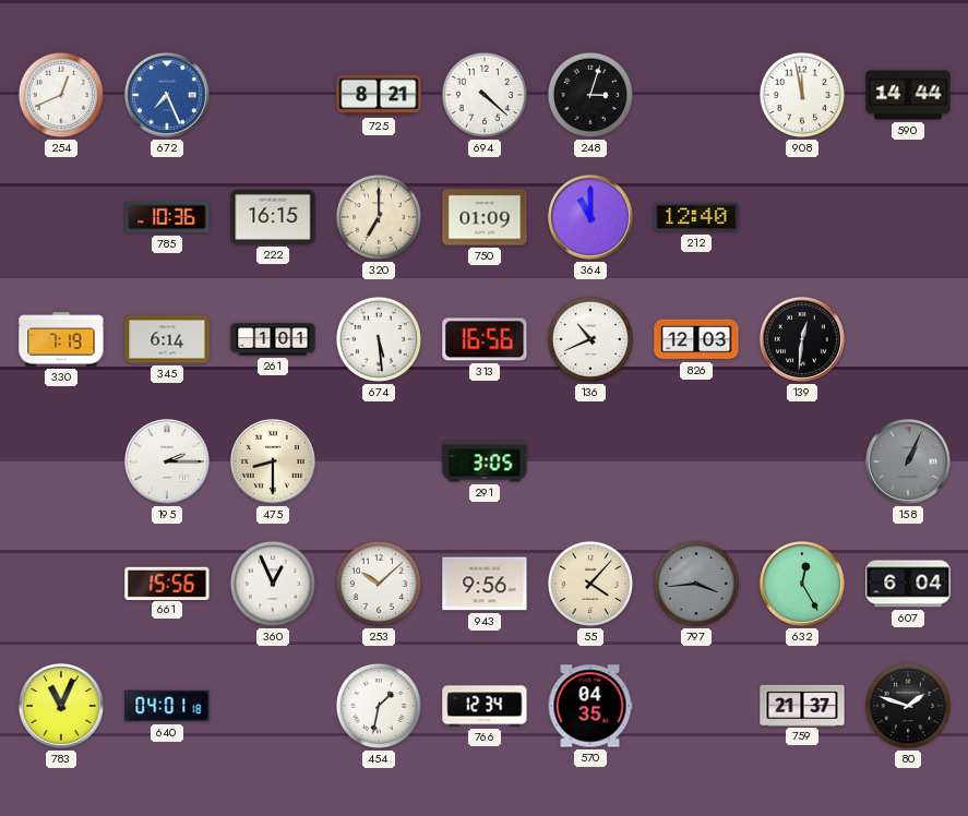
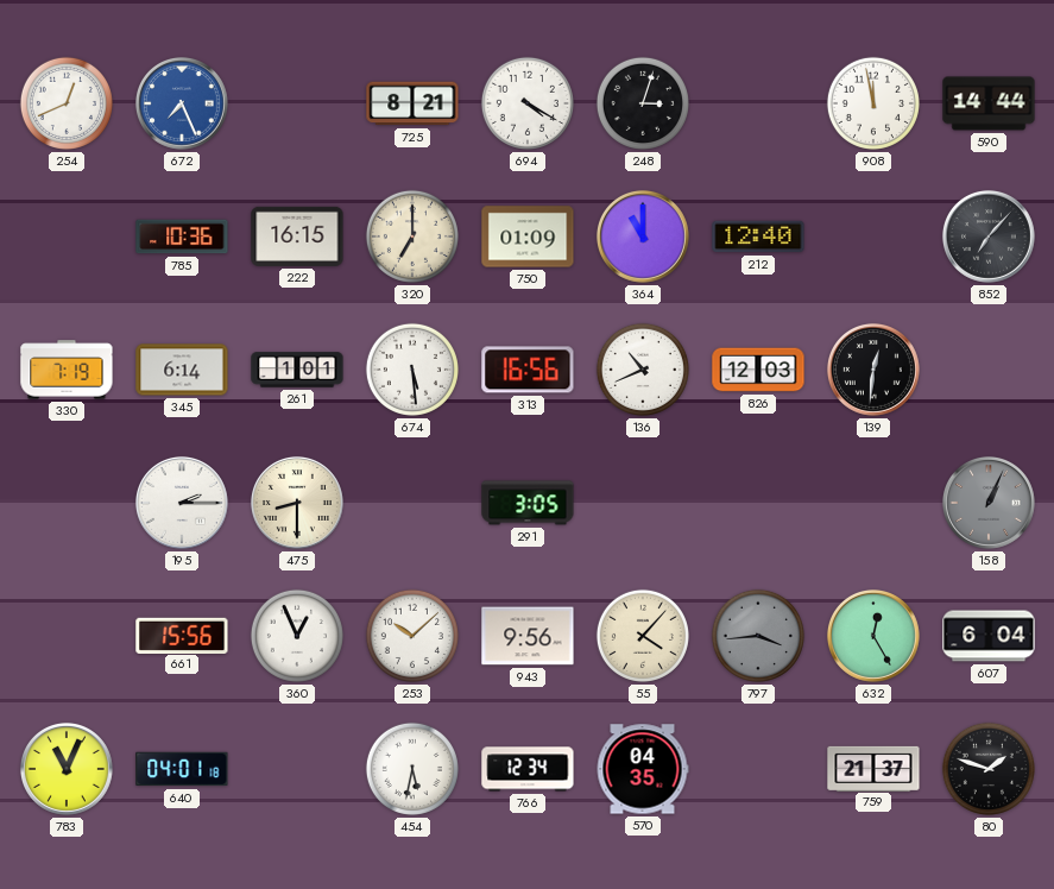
694: 4:22 -> 4:20
852: none -> 7:07
454: 1:32 -> 5:32
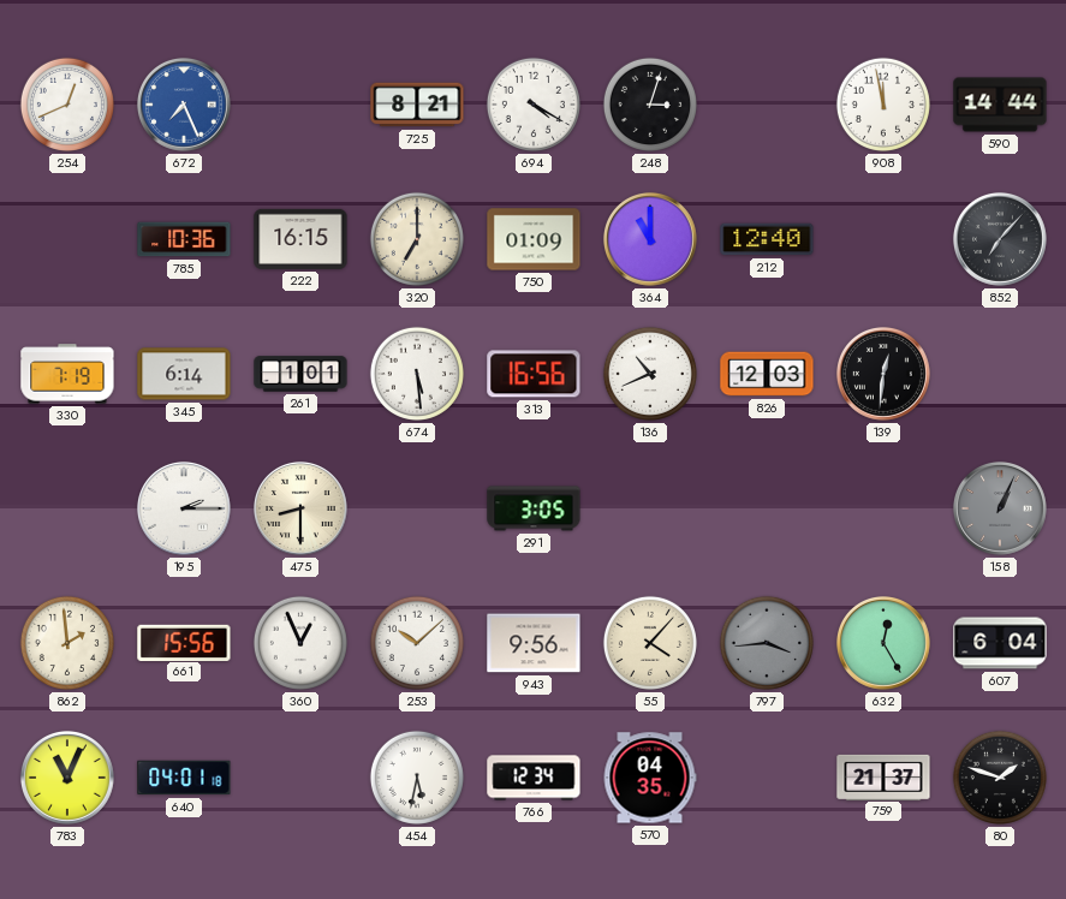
862: none -> 1:59
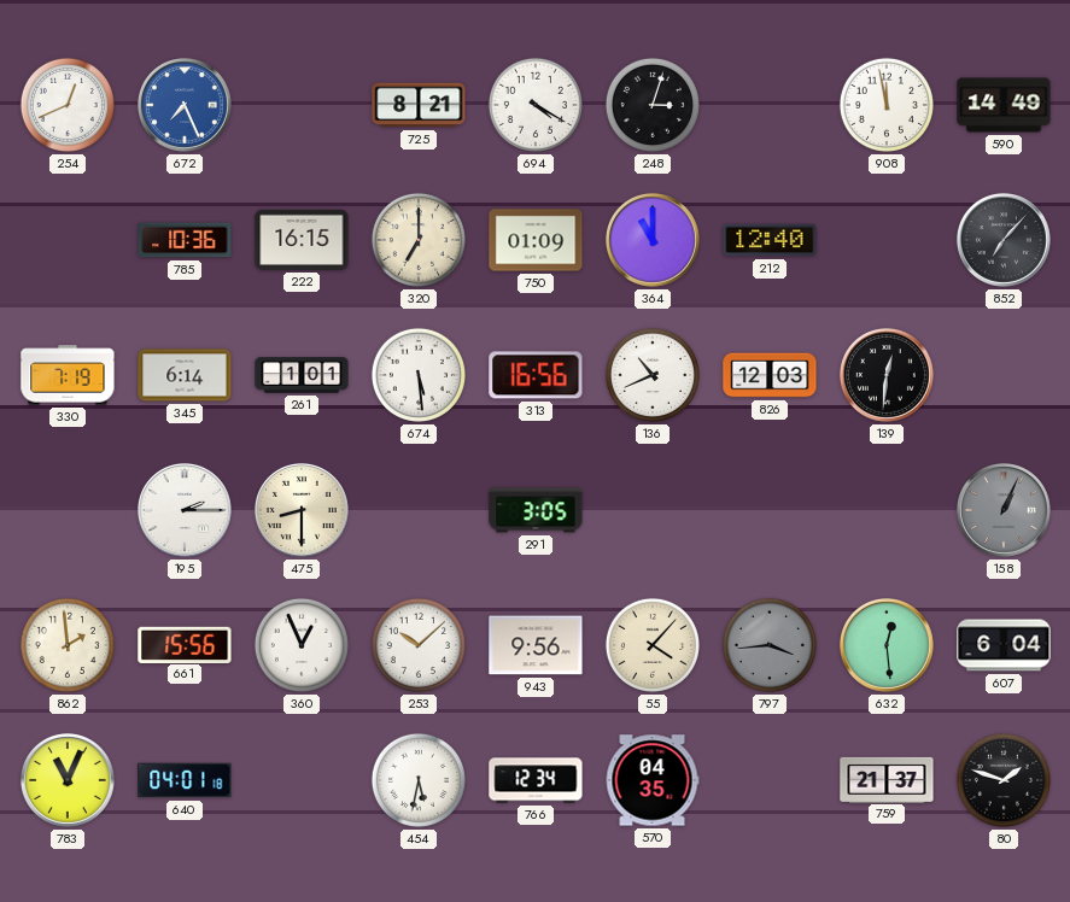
590: 14:44 -> 14:49
632: 12:25 -> 12:29
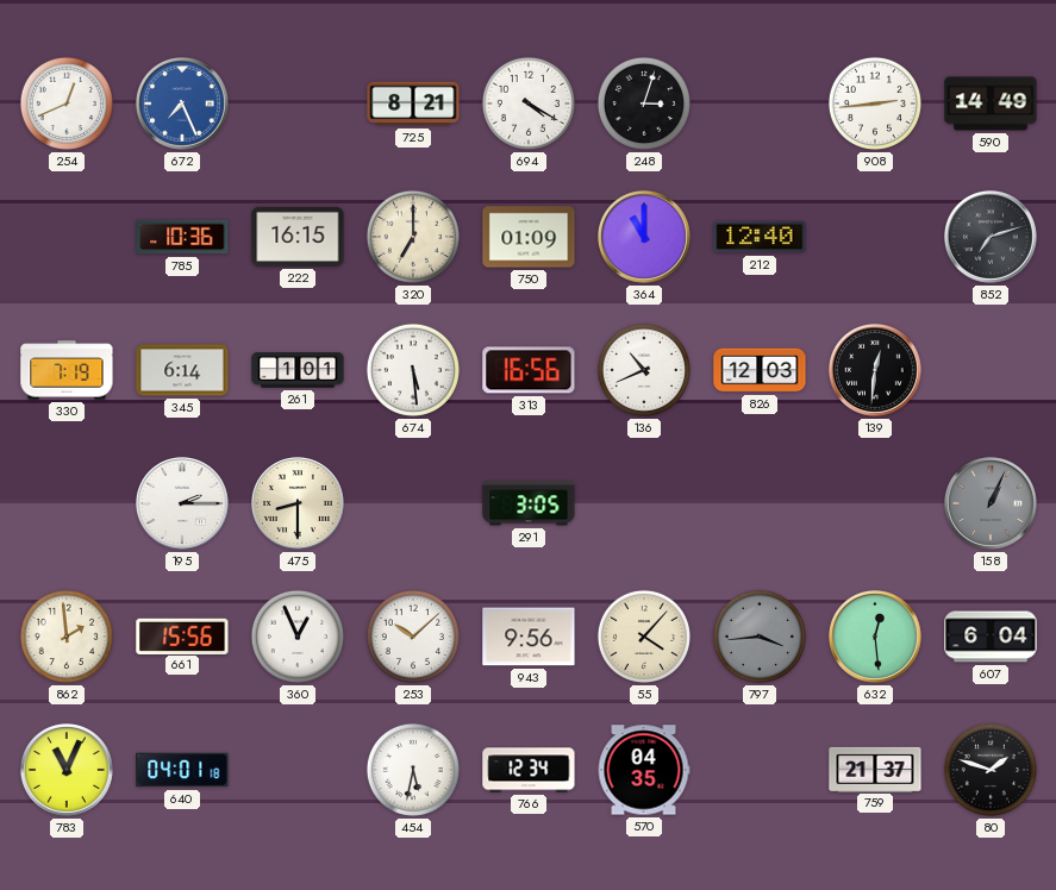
908: 11:58 -> 2:44
852: 7:07 -> 7:12
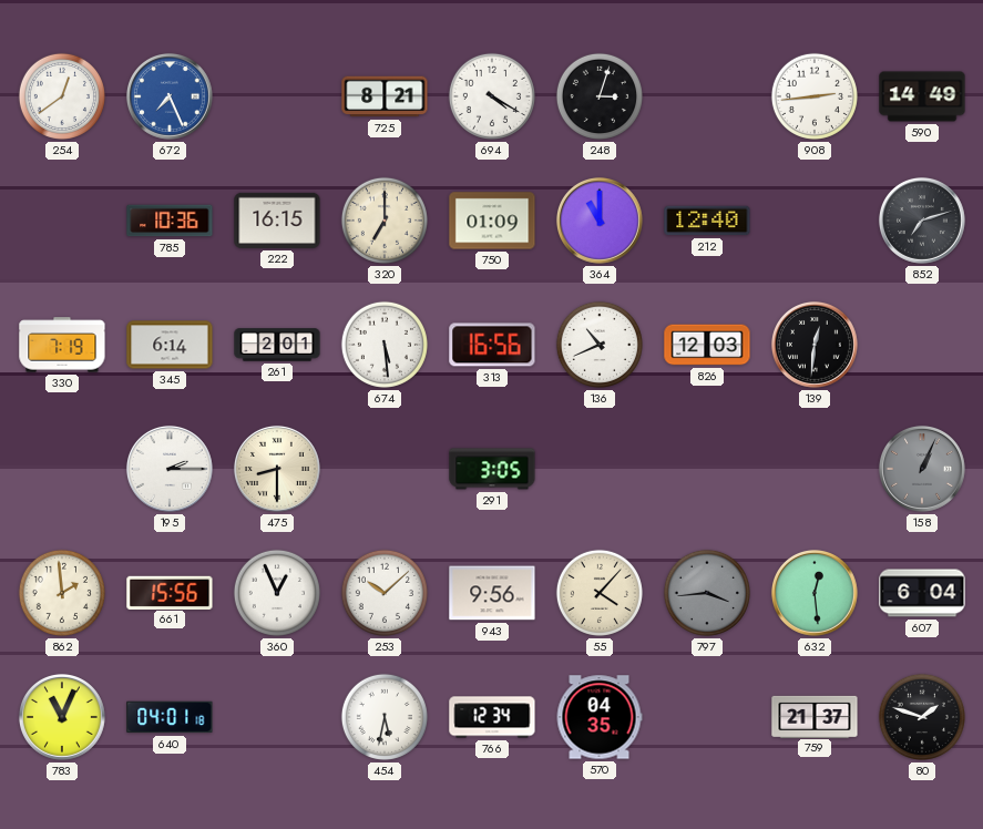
254: 12:41 -> 12:39
261: 1:01 -> 2:01
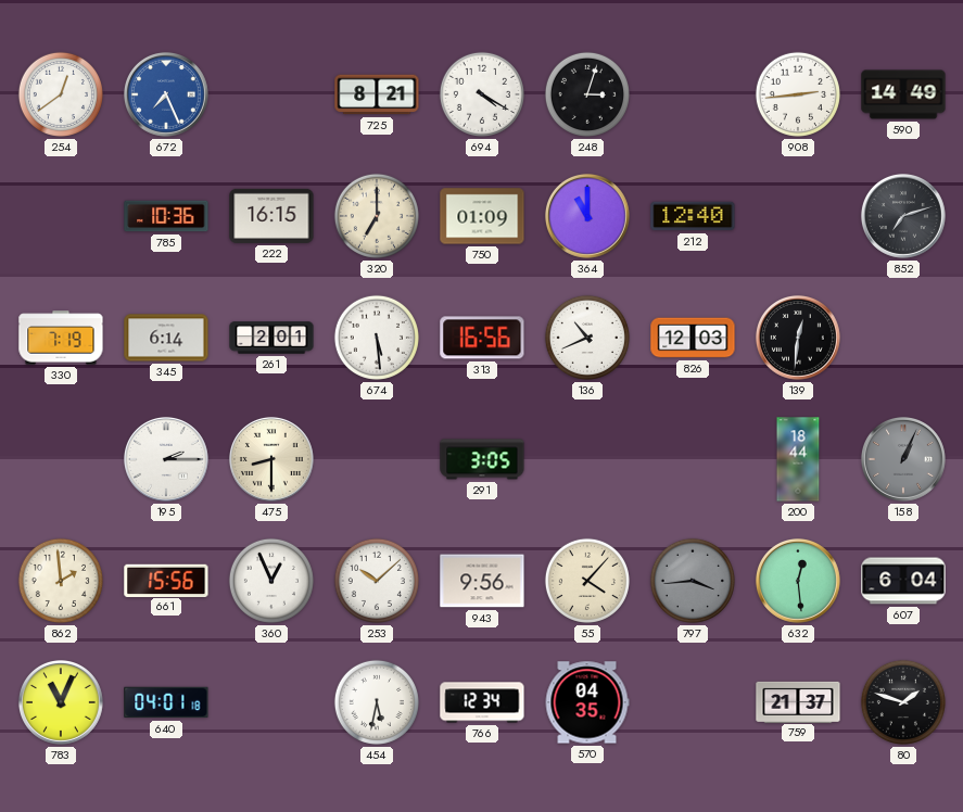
200: none -> 18:44
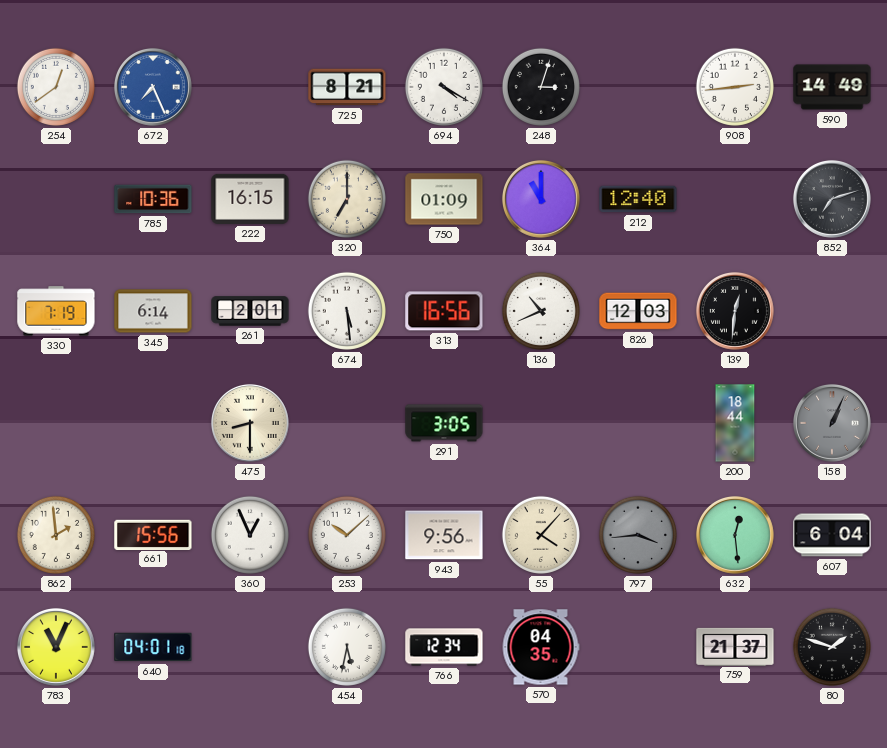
195: 2:15 -> none
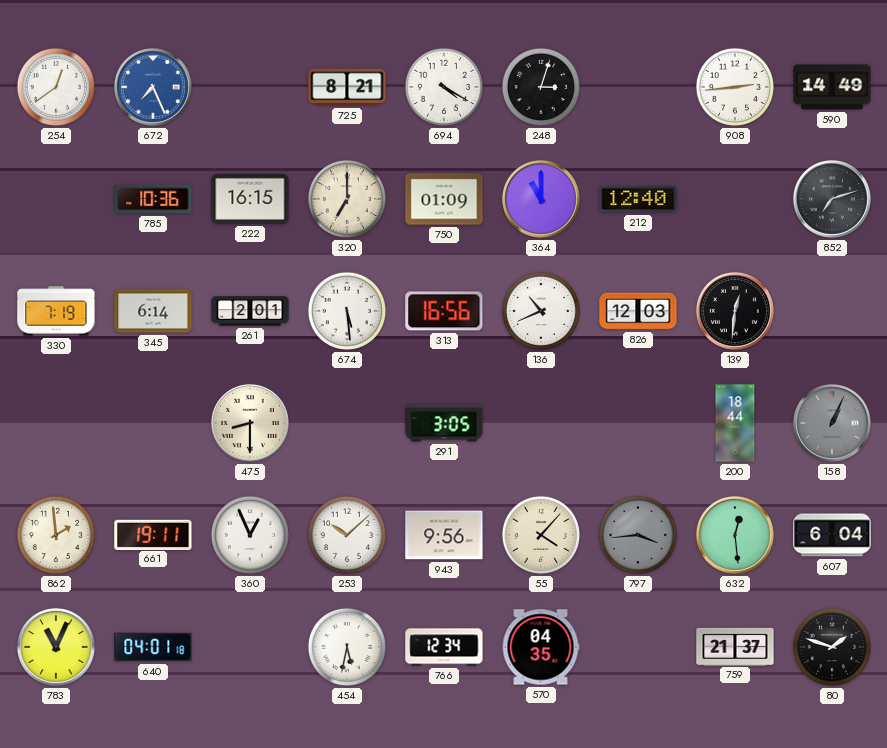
661: 15:56 -> 19:11
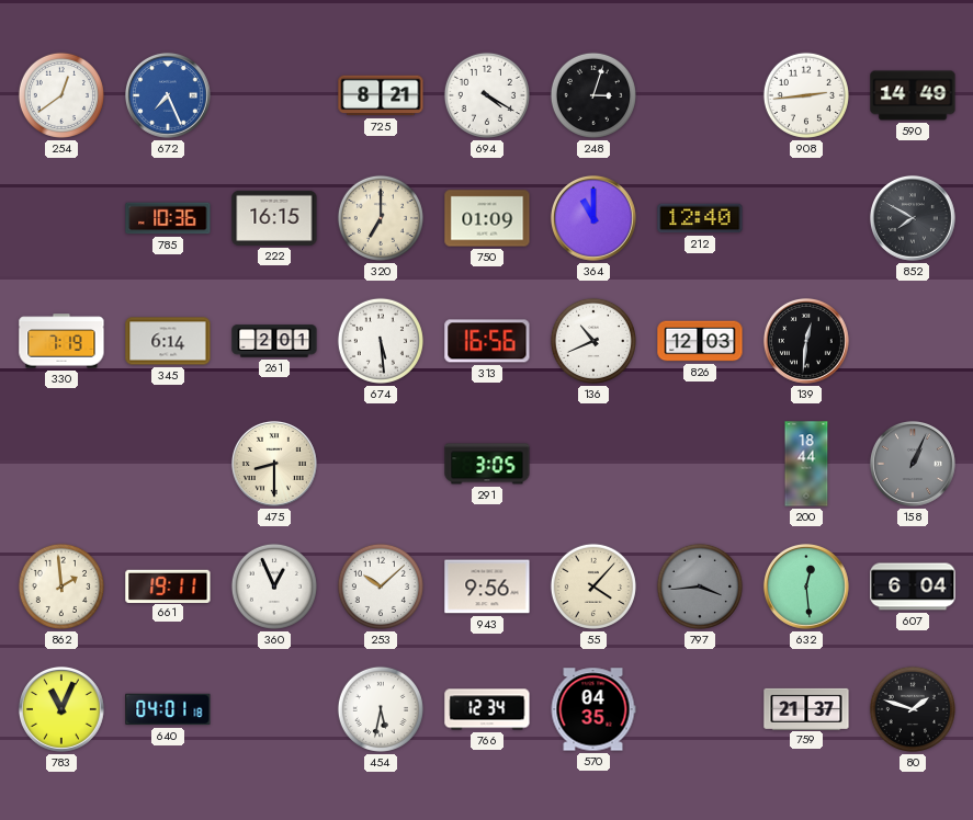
852: 7:12 -> 7:50
